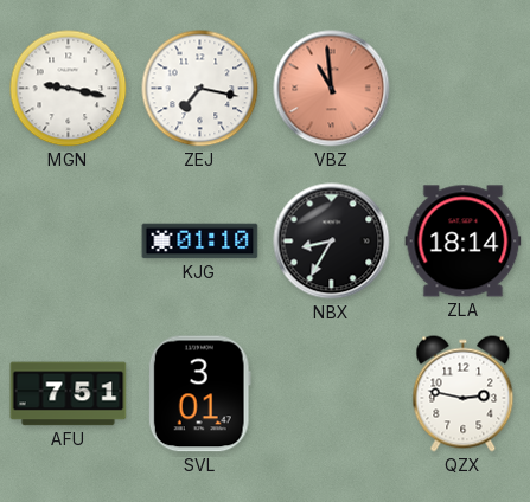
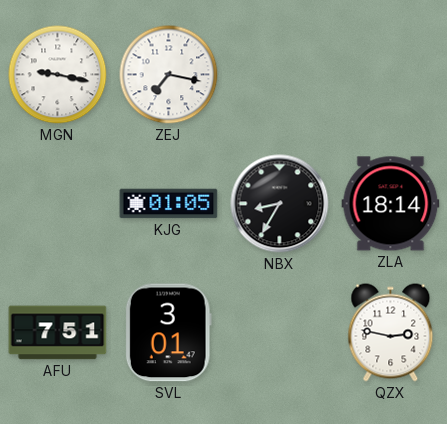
VBZ: 10:59 -> none
KJG: 01:10 -> 01:05
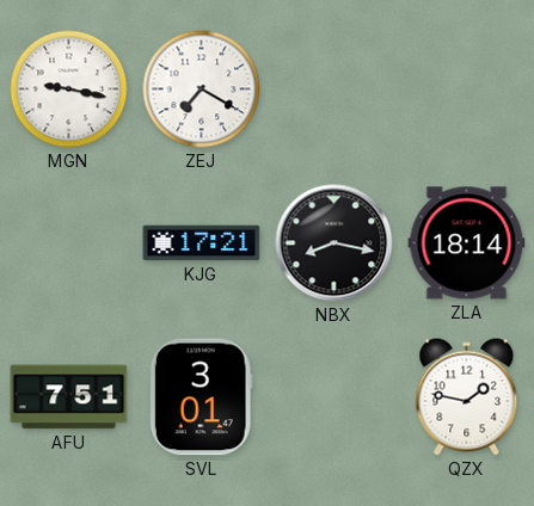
ZEJ: 7:17 -> 7:20
KJG: 01:05 -> 17:21
NBX: 8:35 -> 8:17
QZX: 2:47 -> 1:47
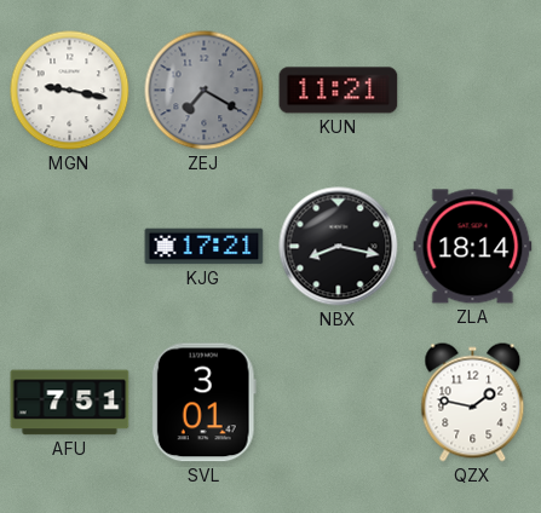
ZEJ dial: white -> grey
KUN: none -> 11:21
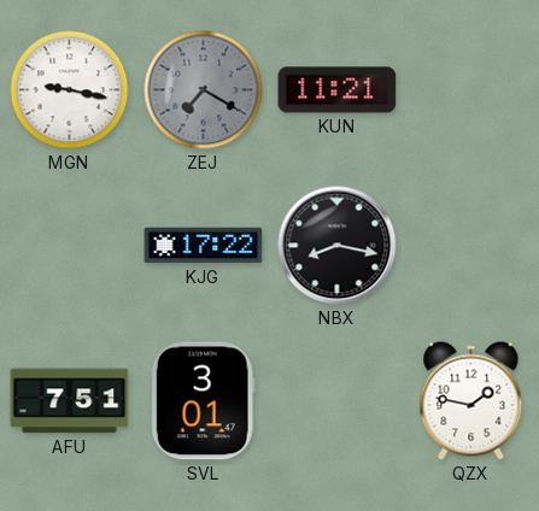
KJG: 17:21 -> 17:22
ZLA: 18:14 -> none
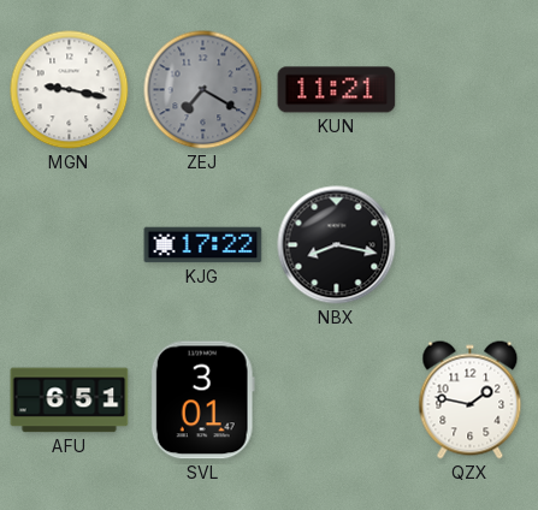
AFU: 7:51 -> 6:51
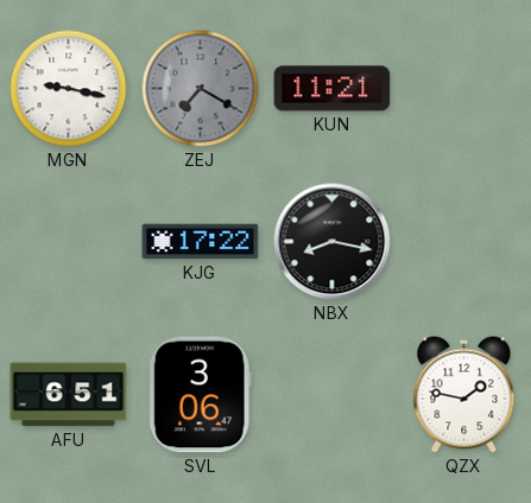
SVL: 3:01 -> 3:06
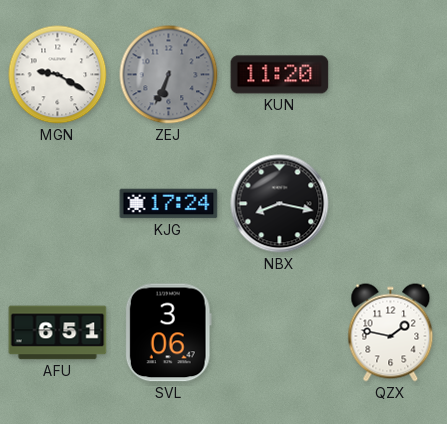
MGN: 9:17 -> 9:20
ZEJ: 7:20 -> 6:34
KUN: 11:21 -> 11:20
KJG: 17:22 -> 17:24
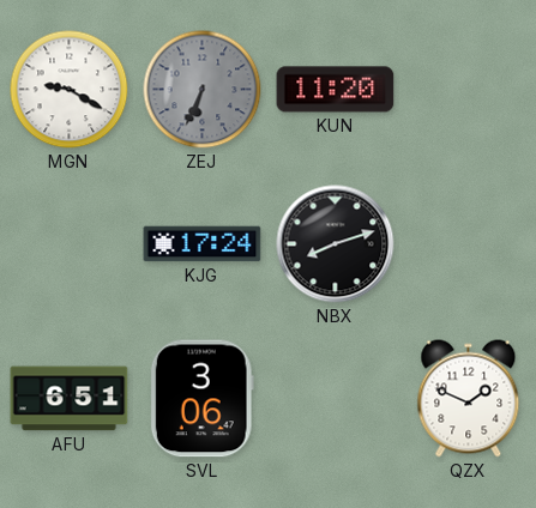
NBX: 8:17 -> 8:12
QZX: 1:47 -> 1:49
